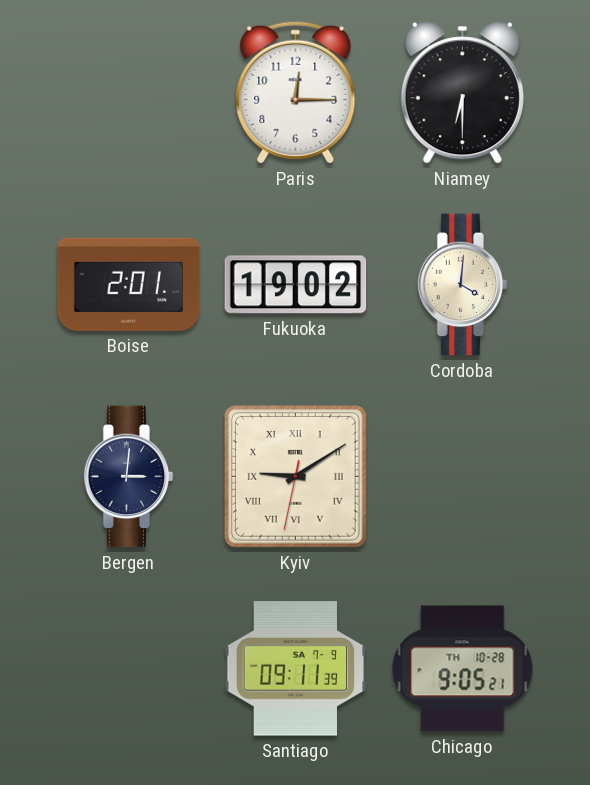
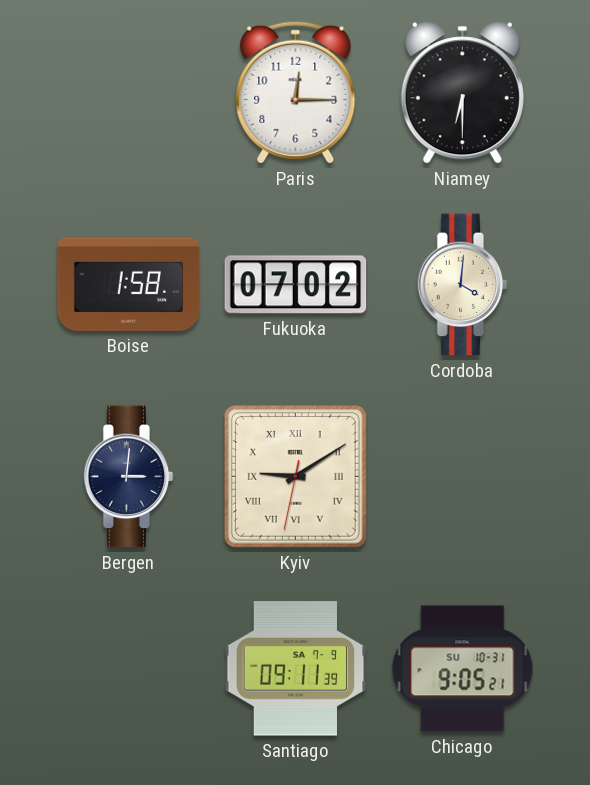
Boise: 2:01 -> 1:58
Fukuoka: 19:02 -> 07:02
Chicago date: TH 10-28 -> SU 10-31
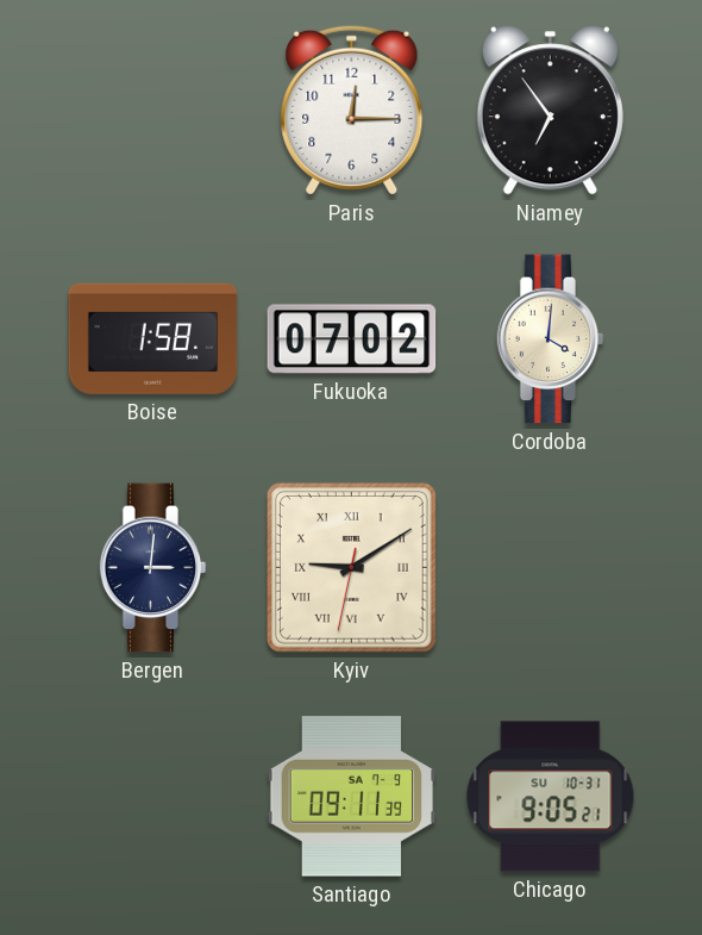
Niamey: 6:30 -> 6:54
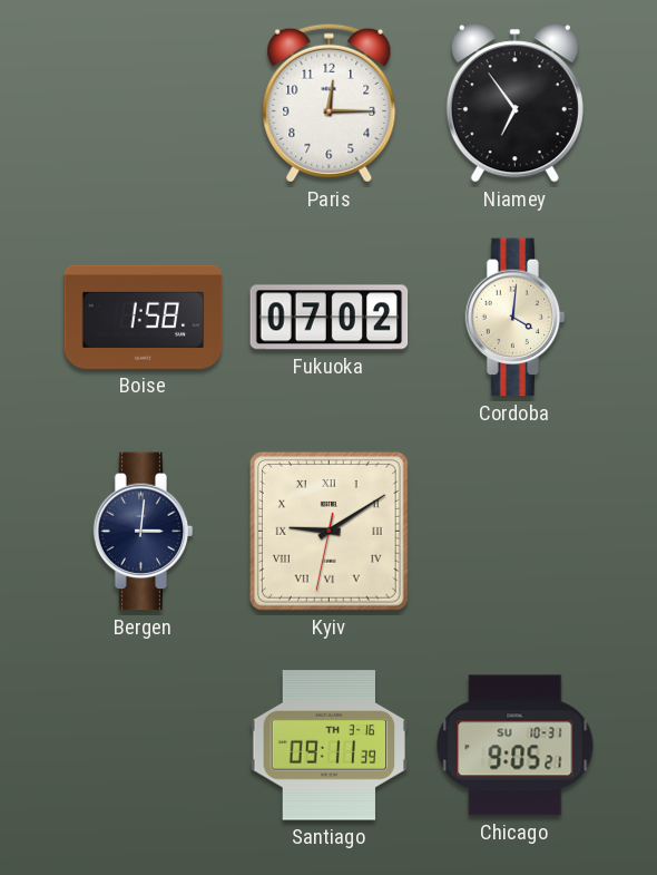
Santiago date: SA 7-9 -> TH 3-16
